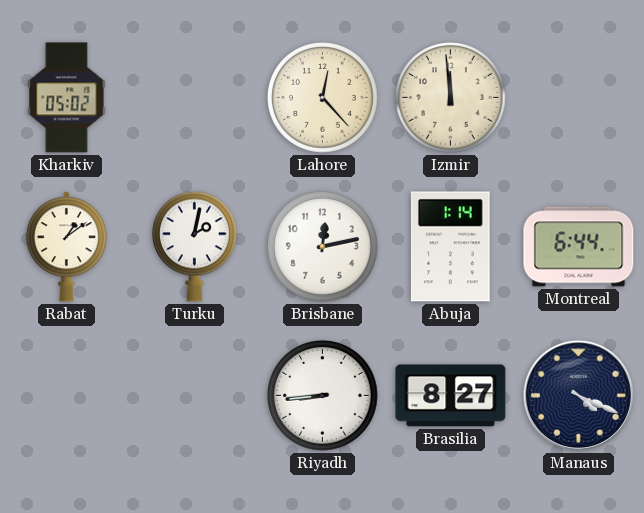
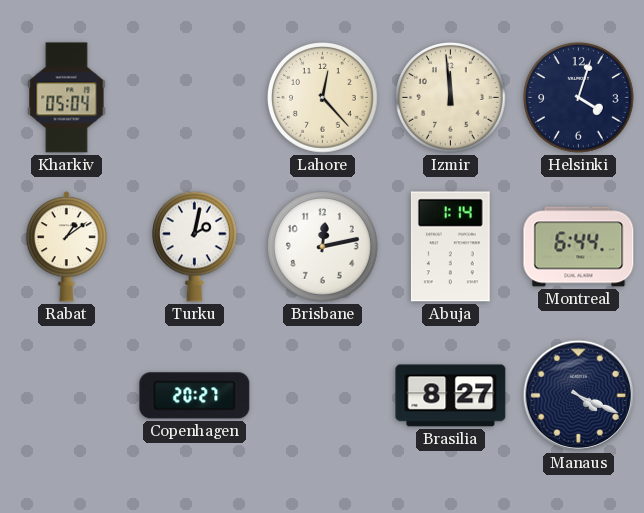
Kharkiv: 05:02 -> 05:04
Helsinki: none -> 4:03
Copenhagen: none -> 20:27
Riyadh: 8:44 -> none
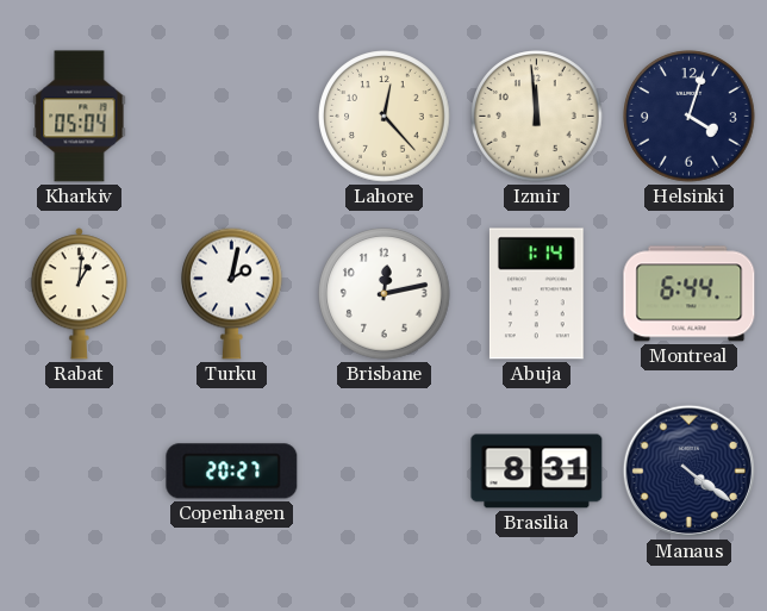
Rabat: 1:09 -> 1:01
Brasilia: 8:27 -> 8:31
Manaus: 4:19 -> 4:21
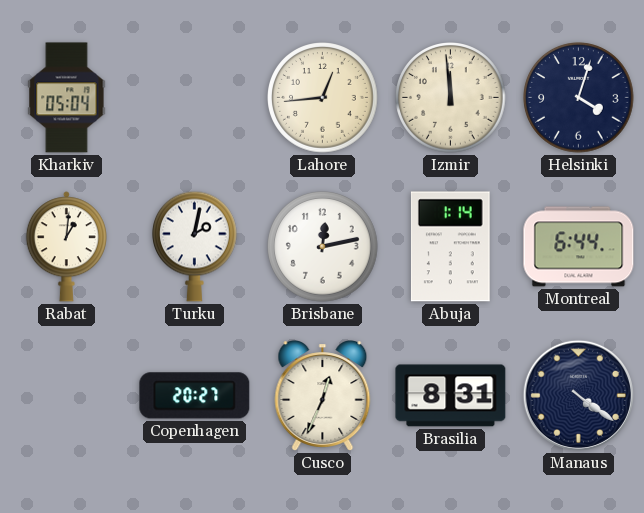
Lahore: 12:23 -> 12:44
Cusco: none -> 12:34
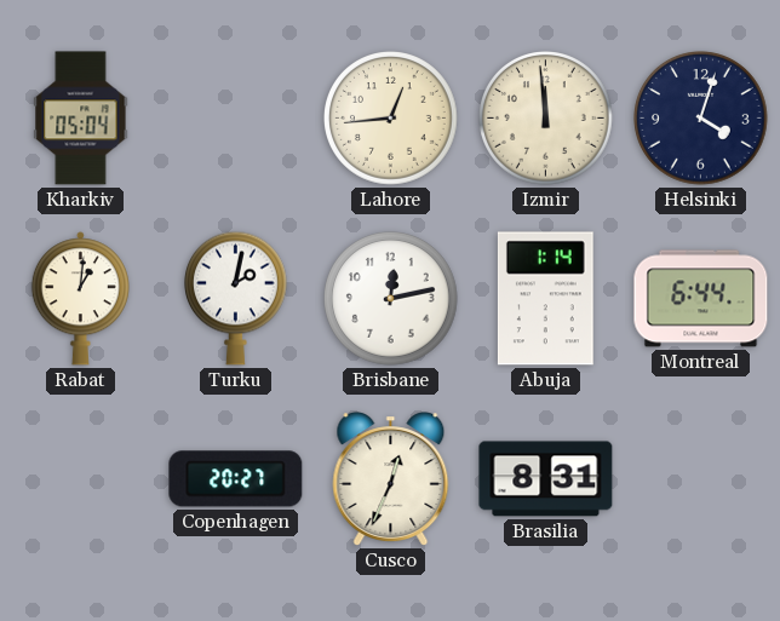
Manaus: 4:21 -> none
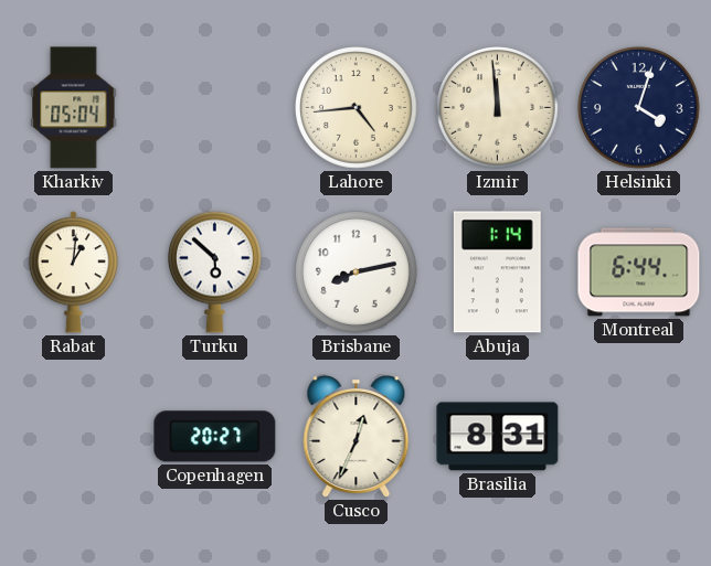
Lahore: 12:44 -> 4:44
Turku: 2:02 -> 5:52
Brisbane: 12:13 -> 8:13
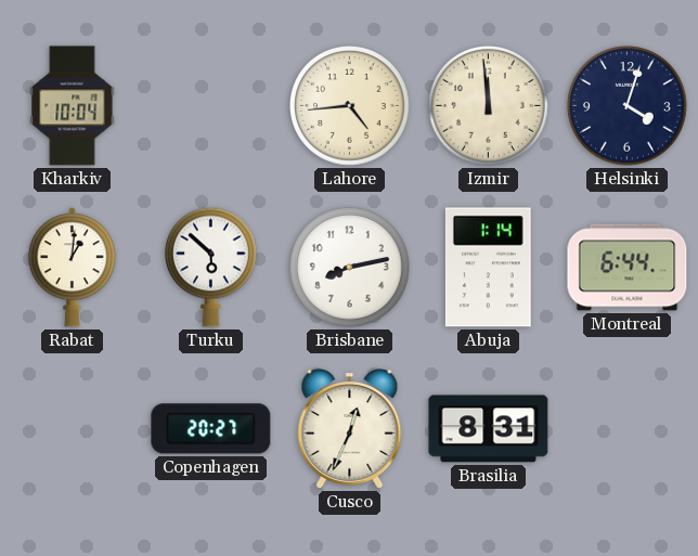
Kharkiv: 05:04 -> 10:04
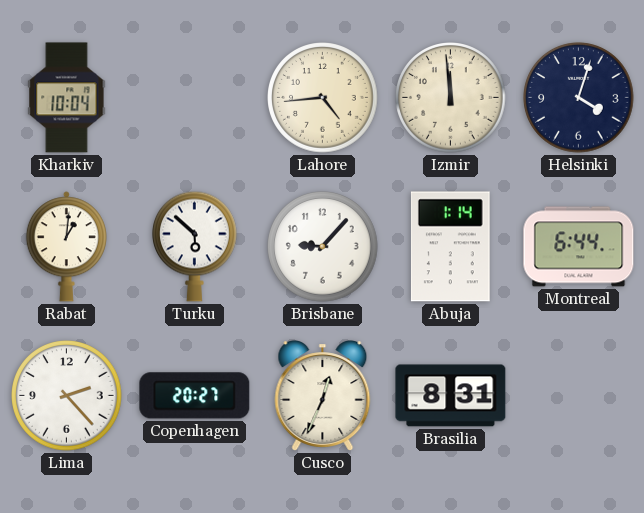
Brisbane: 8:13 -> 9:07
Lima: none -> 2:23
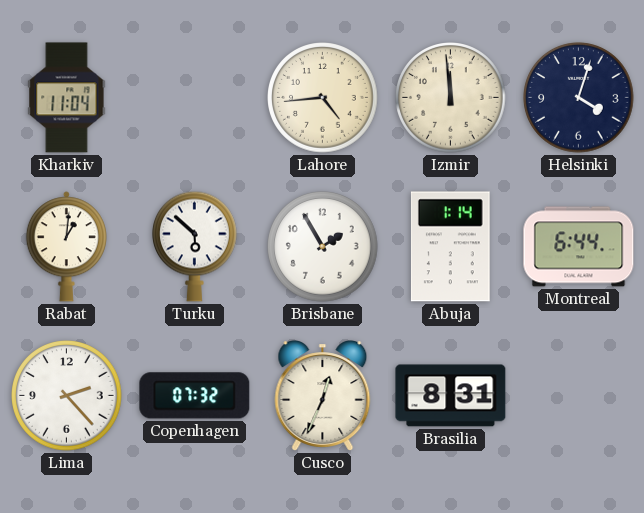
Kharkiv: 10:04 -> 11:04
Brisbane: 9:07 -> 1:55
Copenhagen: 20:27 -> 07:32
